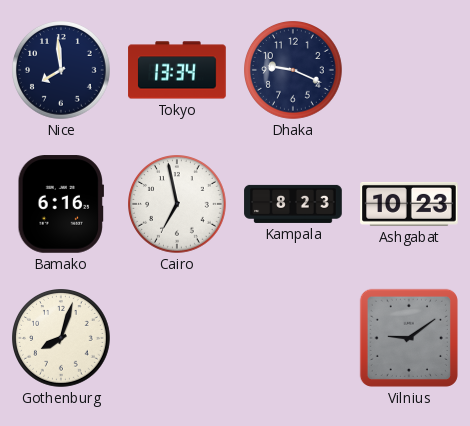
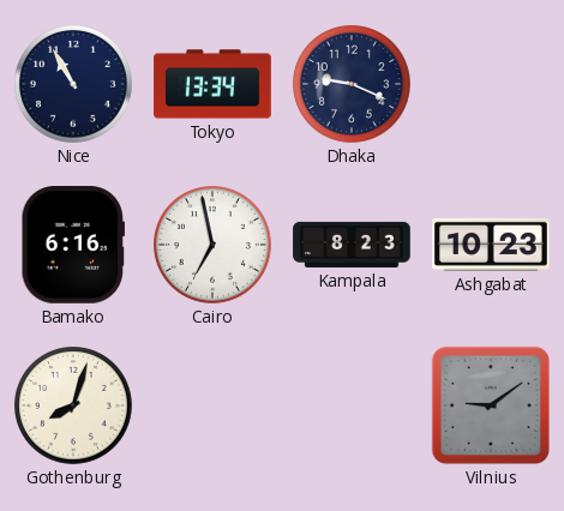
Nice: 7:59 -> 10:55
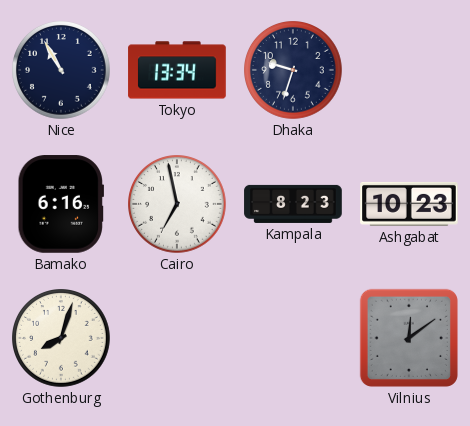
Dhaka: 9:19 -> 9:33
Vilnius: 9:09 -> 12:09
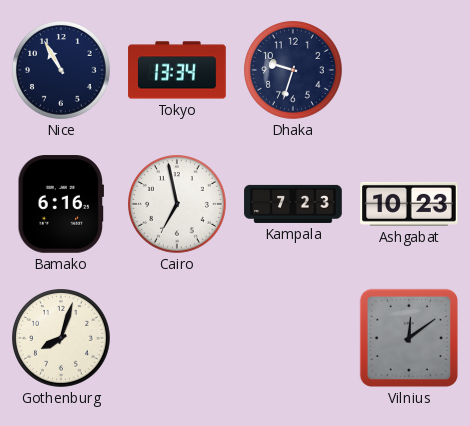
Kampala: 8:23 -> 7:23
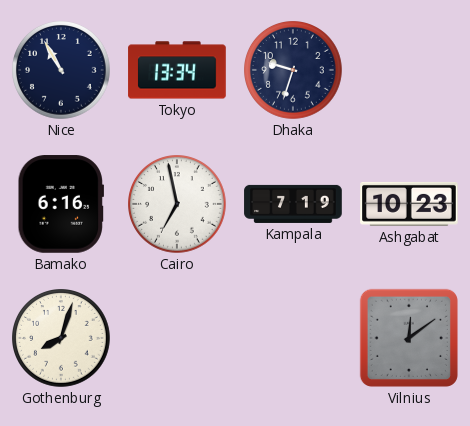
Kampala: 7:23 -> 7:19
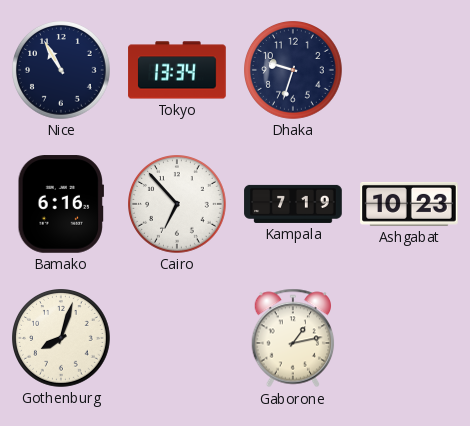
Cairo: 6:58 -> 6:53
Gaborone: none -> 1:13
Vilnius: 12:09 -> none
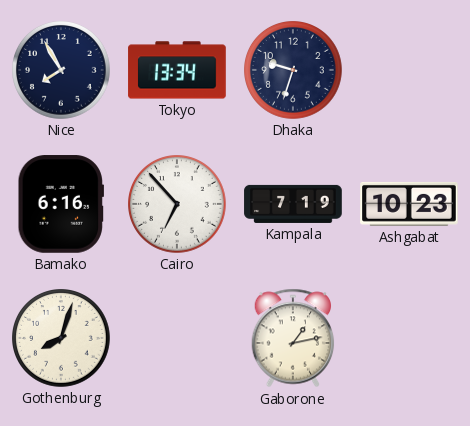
Nice: 10:55 -> 7:55
